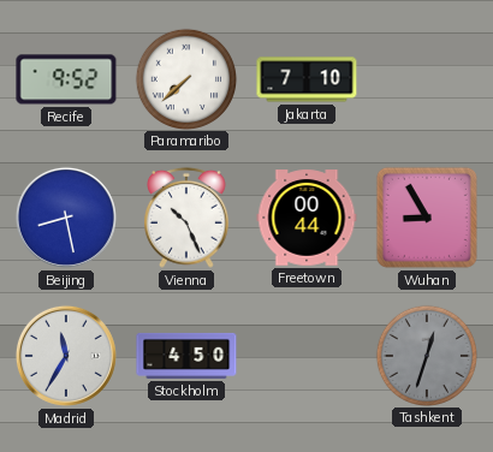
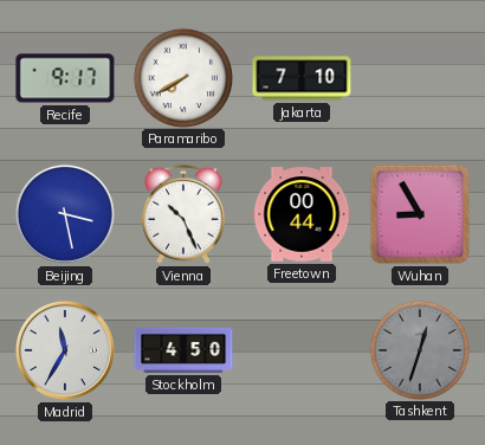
Recife: 9:52 -> 9:17
Paramaribo: 7:38 -> 7:40
Beijing: 8:28 -> 3:28
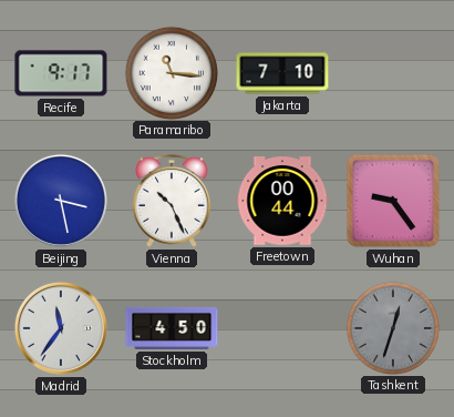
Paramaribo: 7:40 -> 11:16
Wuhan: 8:55 -> 9:24
Madrid: 11:35 -> 11:36
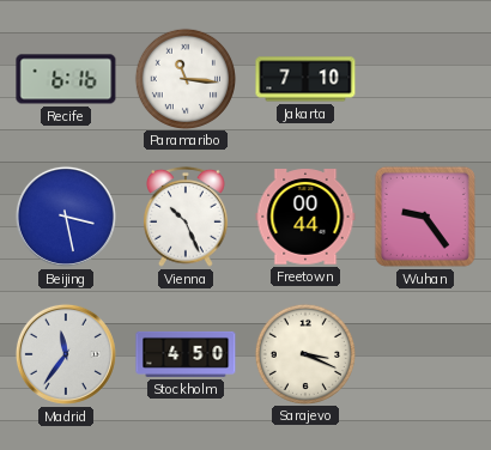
Recife: 9:17 -> 6:16
Sarajevo: none -> 3:19
Tashkent: 12:33 -> none
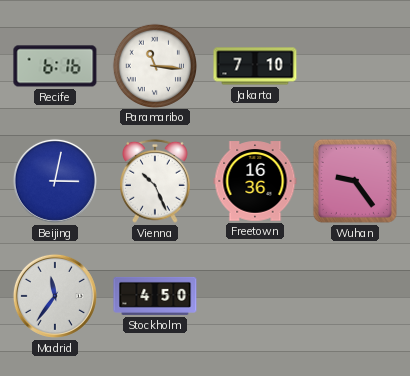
Beijing: 3:28 -> 3:02
Freetown: 00:44 -> 16:36
Sarajevo: 3:19 -> none
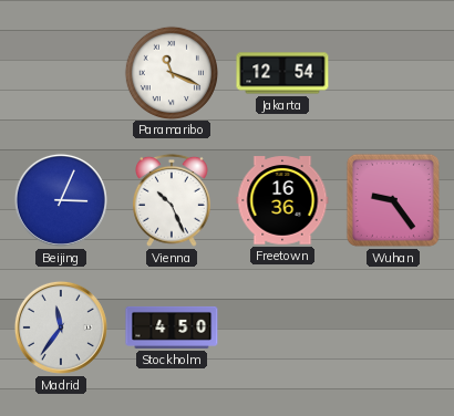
Recife: 6:16 -> none
Paramaribo: 11:16 -> 11:19
Jakarta: 7:10 -> 12:54
Beijing: 3:02 -> 3:04
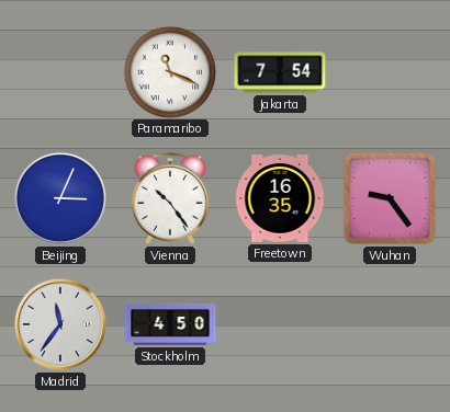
Jakarta: 12:54 -> 7:54
Vienna: 10:26 -> 10:24
Freetown: 16:36 -> 16:35
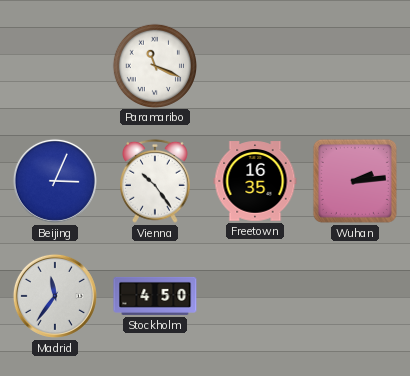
Jakarta: 7:54 -> none
Wuhan: 9:24 -> 2:14
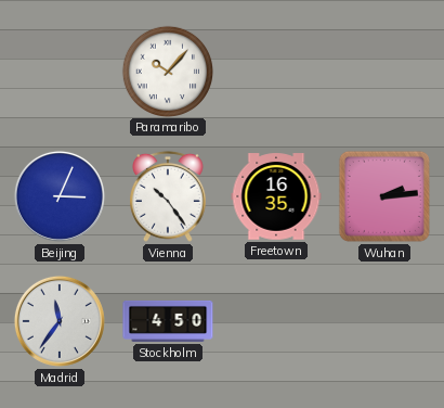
Paramaribo: 11:19 -> 10:07
